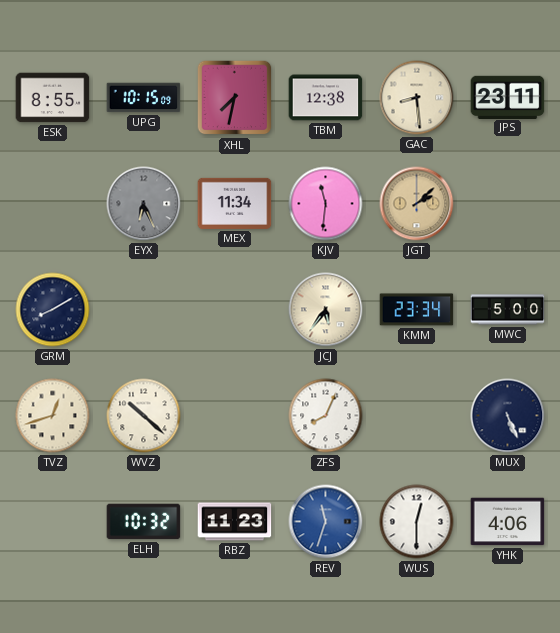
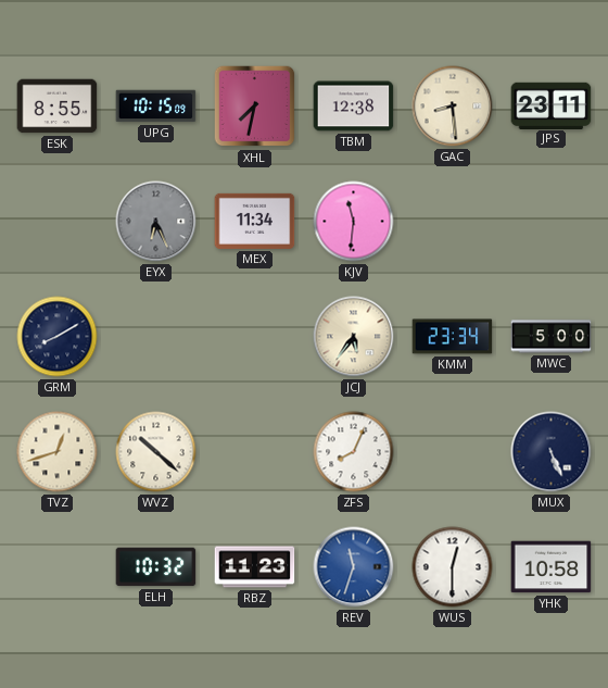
JGT: 2:08 -> none
YHK: 4:06 -> 10:58
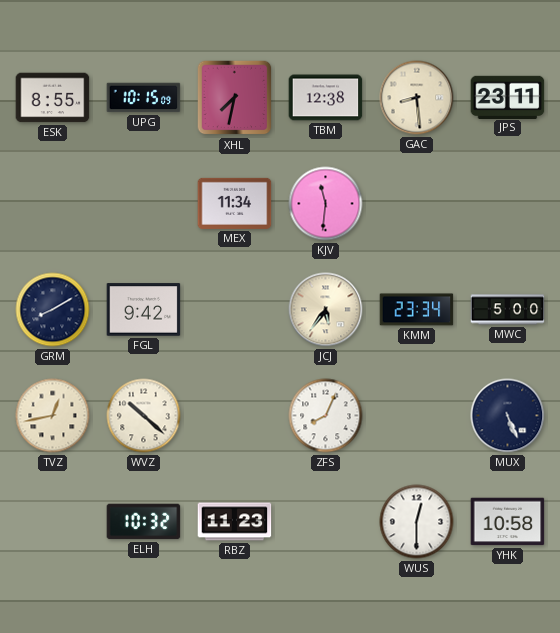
EYX: 6:26 -> none
FGL: none -> 9:42
TVZ: 12:42 -> 12:43
REV: 11:33 -> none
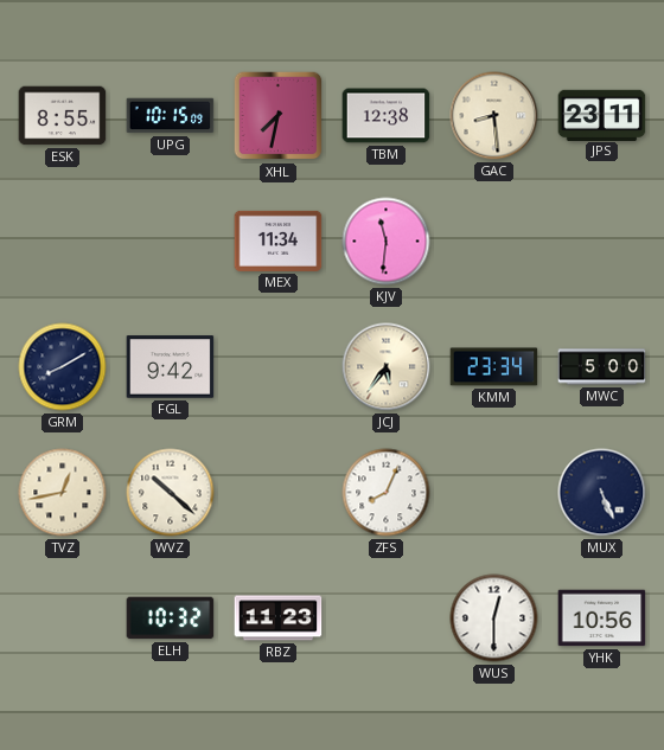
YHK: 10:58 -> 10:56
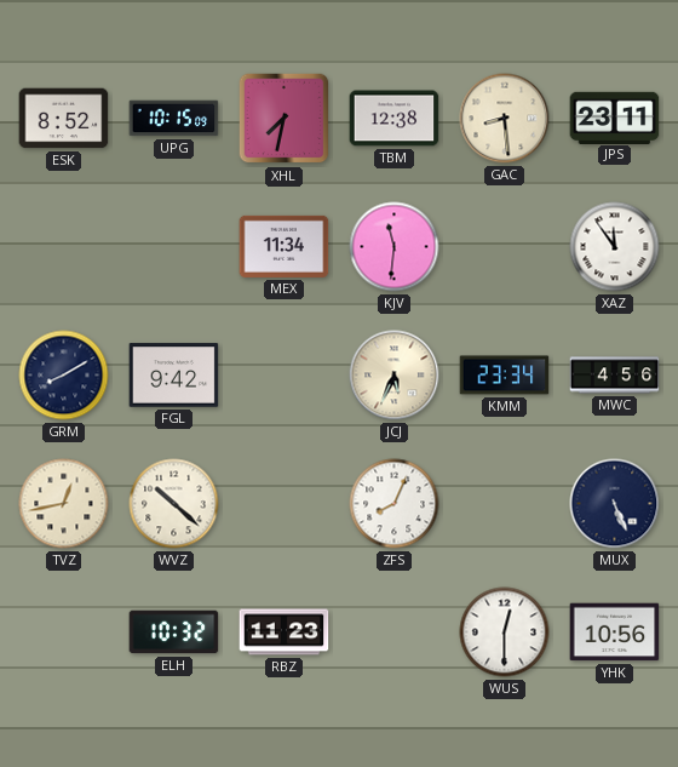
ESK: 8:55 -> 8:52
XAZ: none -> 11:54
JCJ: 5:36 -> 5:34
MWC: 5:00 -> 4:56
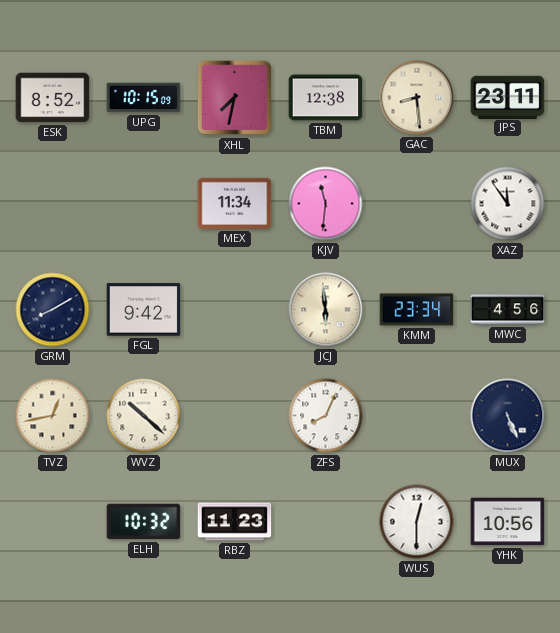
JCJ: 5:34 -> 5:59
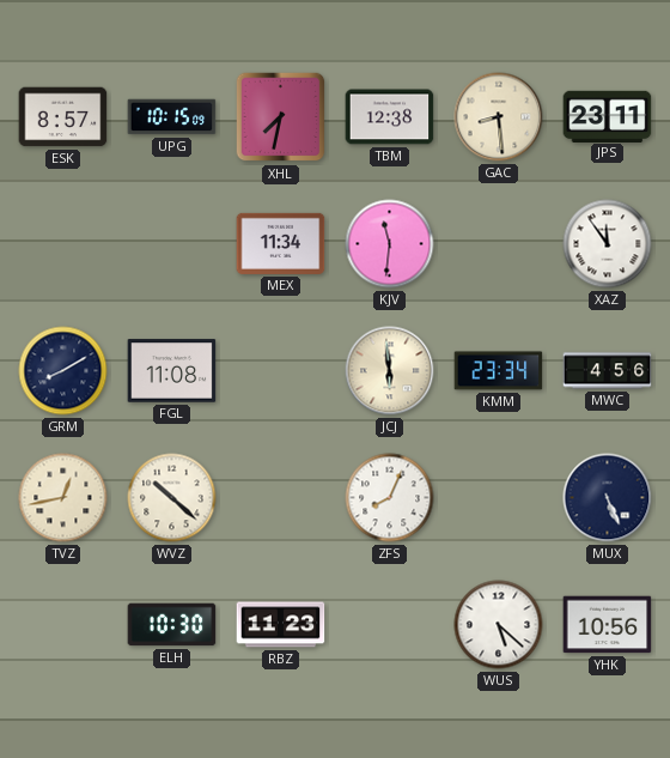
ESK: 8:52 -> 8:57
FGL: 9:42 -> 11:08
ELH: 10:32 -> 10:30
WUS: 12:30 -> 5:22
